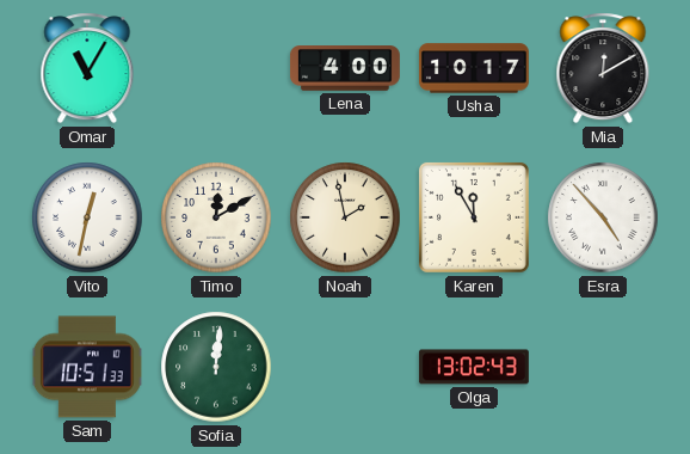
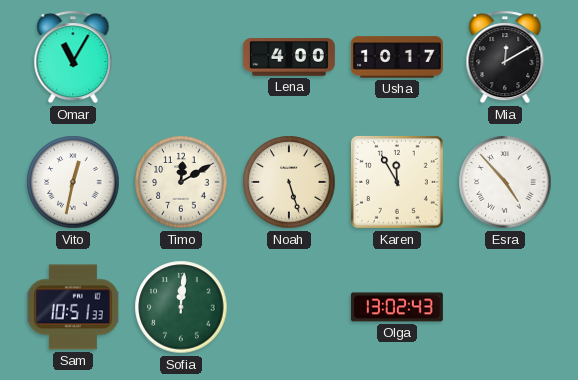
Noah: 1:58 -> 5:27
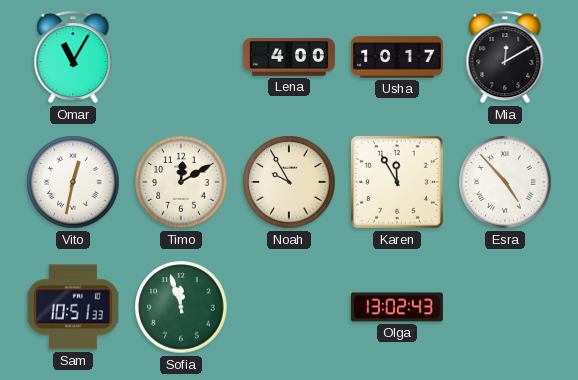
Noah: 5:27 -> 9:55
Sofia: 12:01 -> 11:57
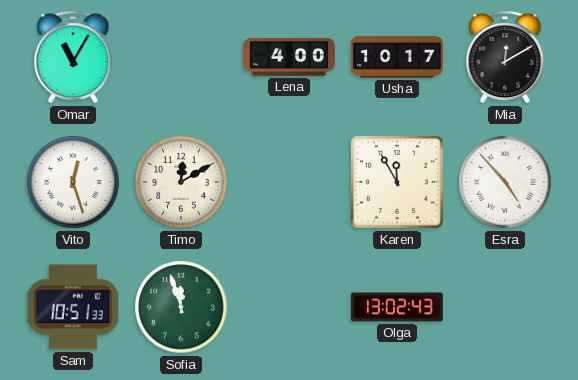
Vito: 12:32 -> 12:27
Noah: 9:55 -> none
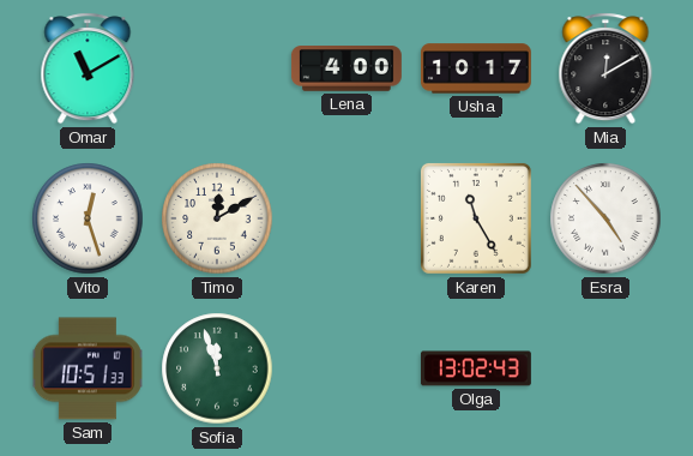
Omar: 11:05 -> 11:10
Karen: 11:55 -> 11:25
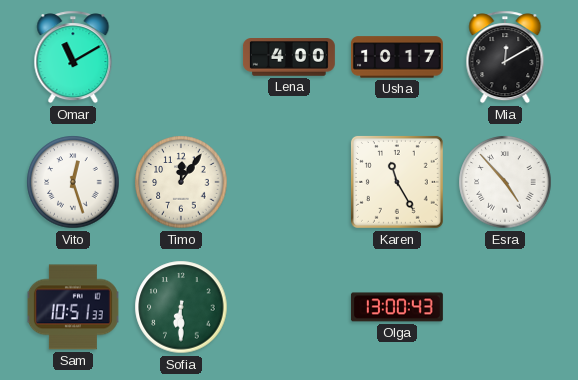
Timo: 12:10 -> 12:06
Sofia: 11:57 -> 6:30
Olga: 13:02 -> 13:00
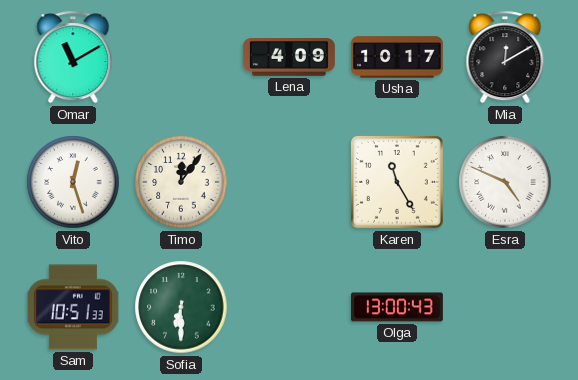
Lena: 4:00 -> 4:09
Esra: 4:53 -> 4:49
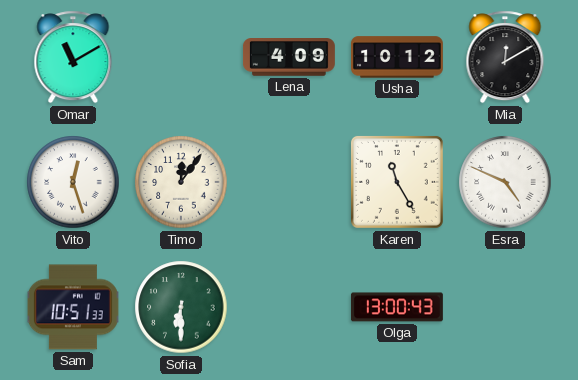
Usha: 10:17 -> 10:12
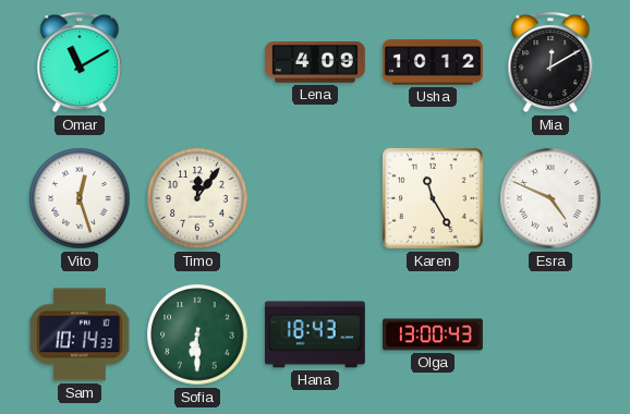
Sam: 10:51 -> 10:14
Hana: none -> 18:43
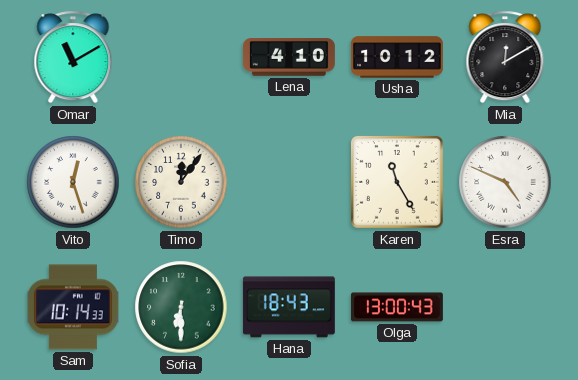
Lena: 4:09 -> 4:10
